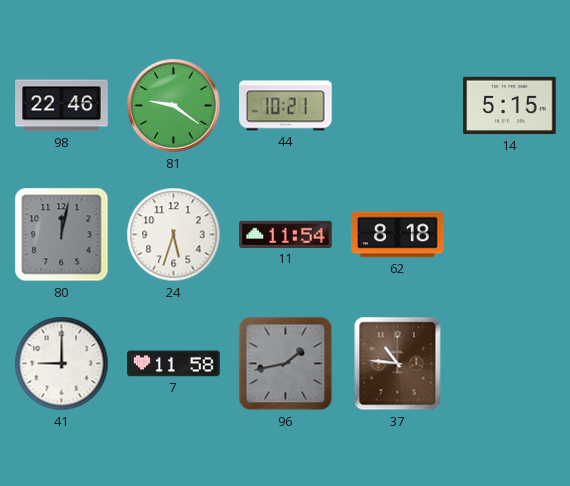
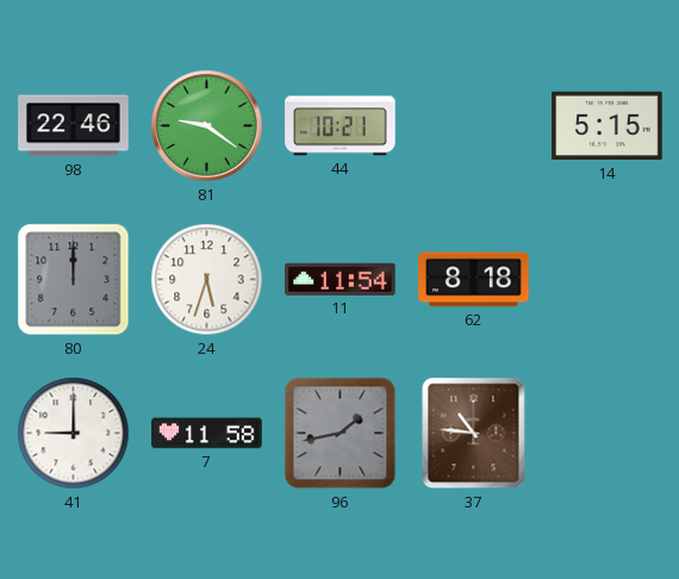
80: 12:02 -> 12:00
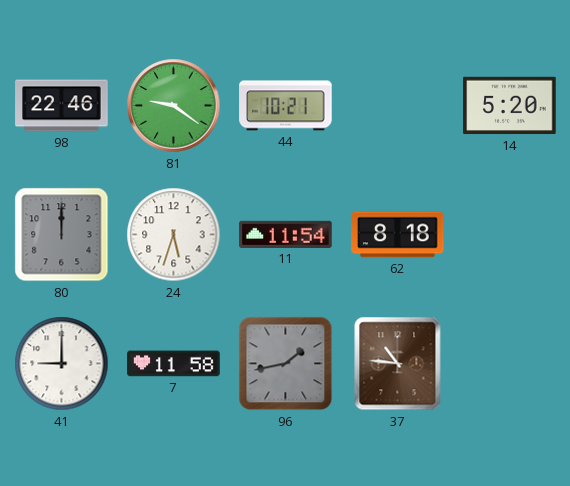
14: 5:15 -> 5:20
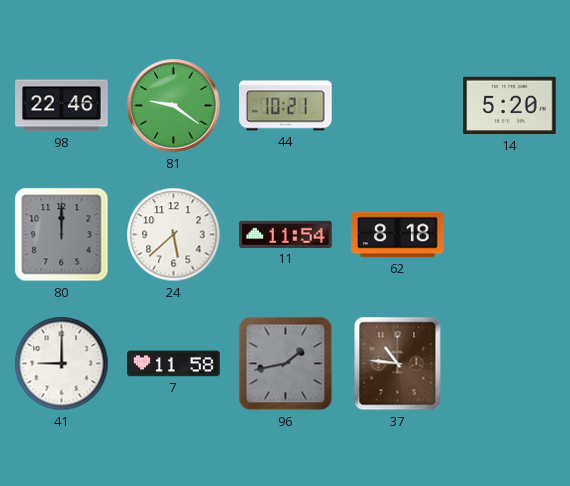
24: 5:33 -> 5:38
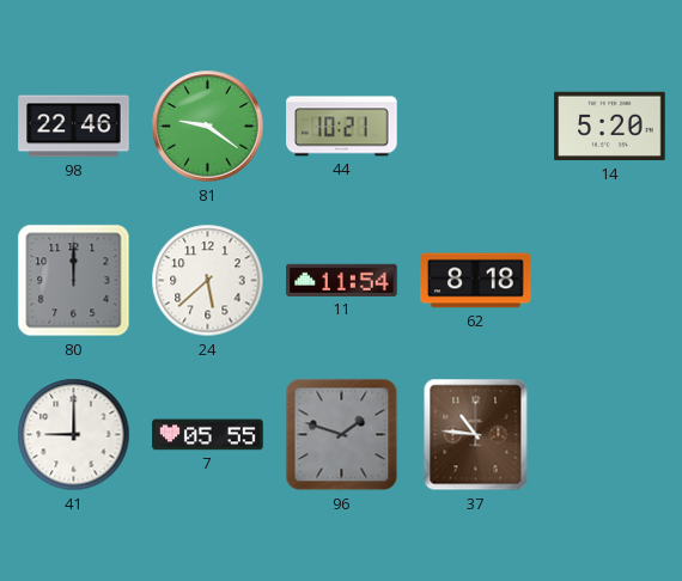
7: 11:58 -> 05:55
96: 1:43 -> 1:48
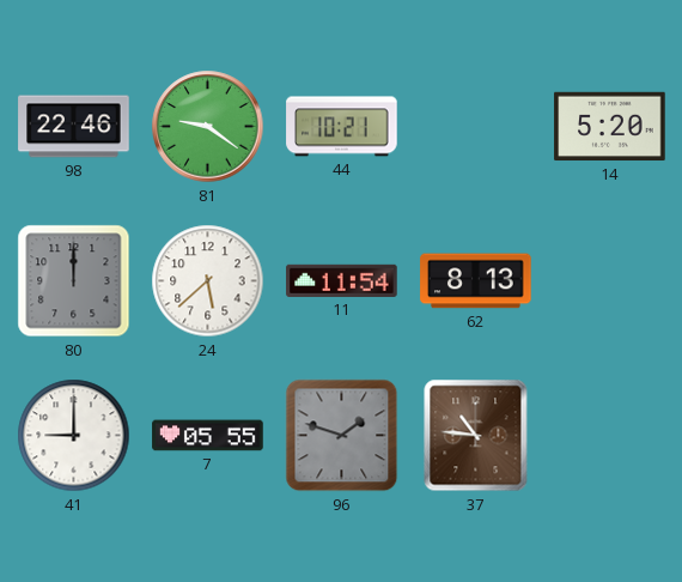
62: 8:18 -> 8:13
